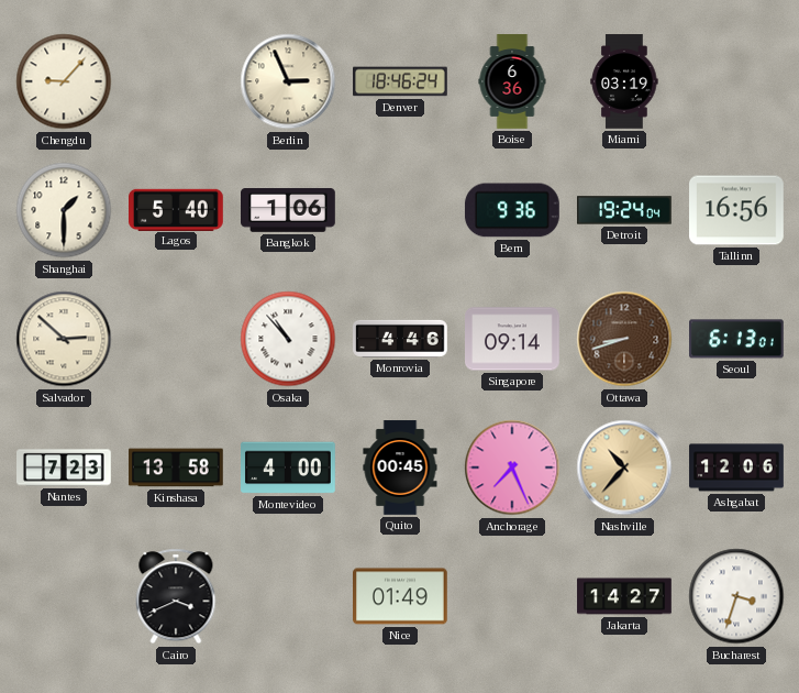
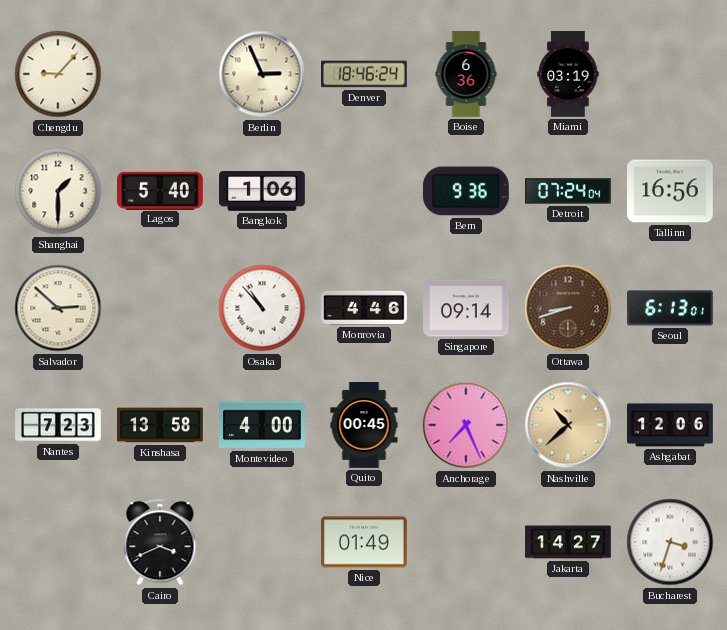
Detroit: 19:24 -> 07:24
Nashville: 10:37 -> 10:38
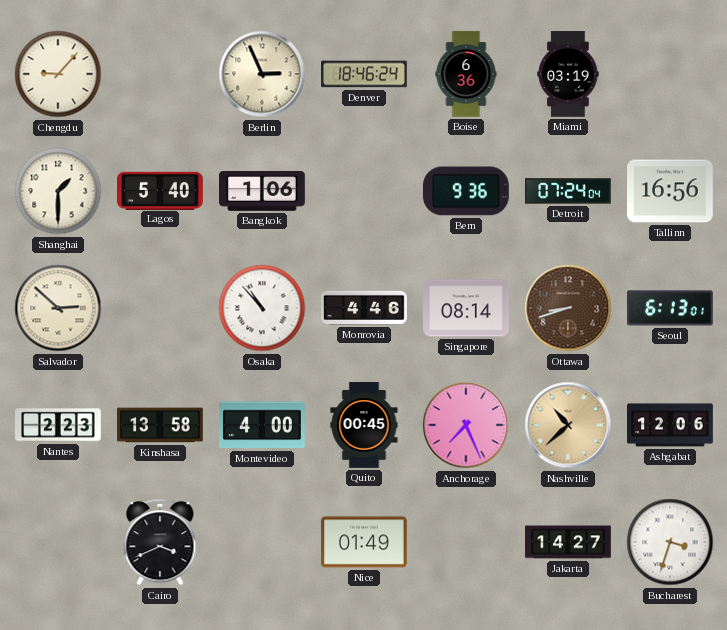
Singapore: 09:14 -> 08:14
Nantes: 7:23 -> 2:23
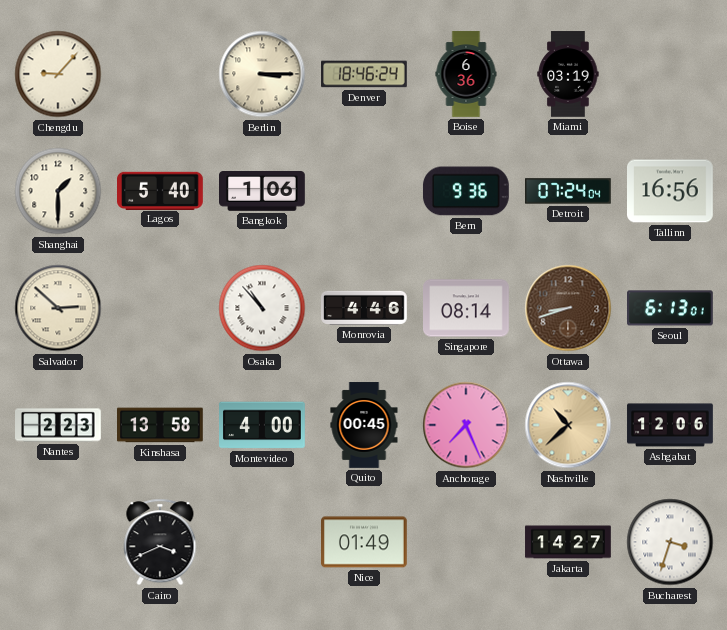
Berlin: 2:56 -> 3:15
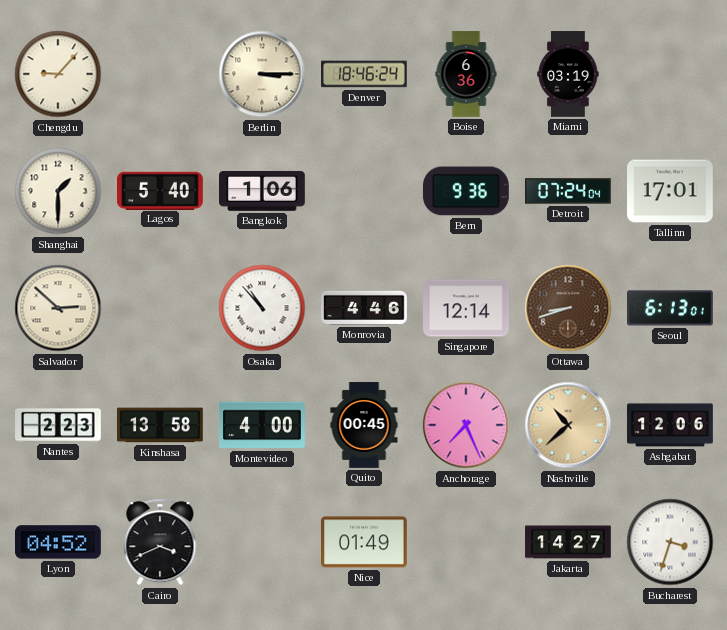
Tallinn: 16:56 -> 17:01
Singapore: 08:14 -> 12:14
Lyon: none -> 04:52
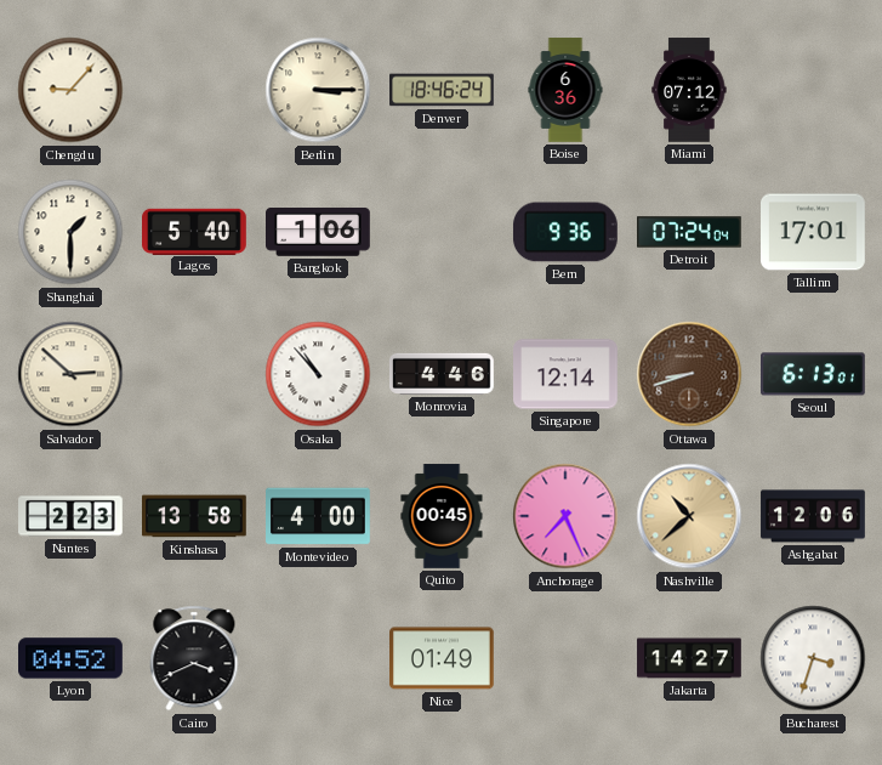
Miami: 03:19 -> 07:12
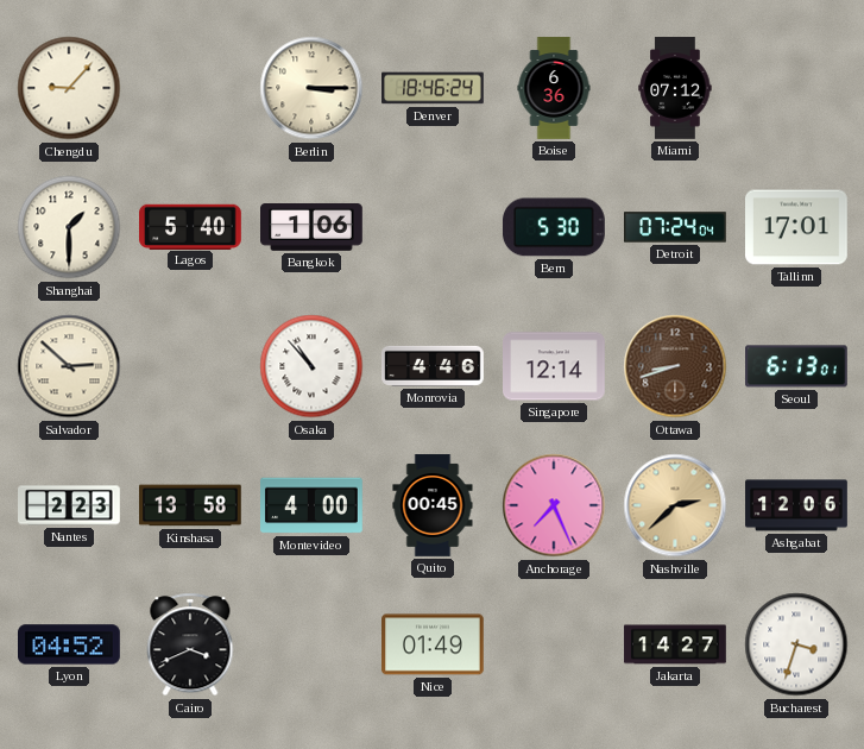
Bern: 9:36 -> 5:30
Nashville: 10:38 -> 2:38
